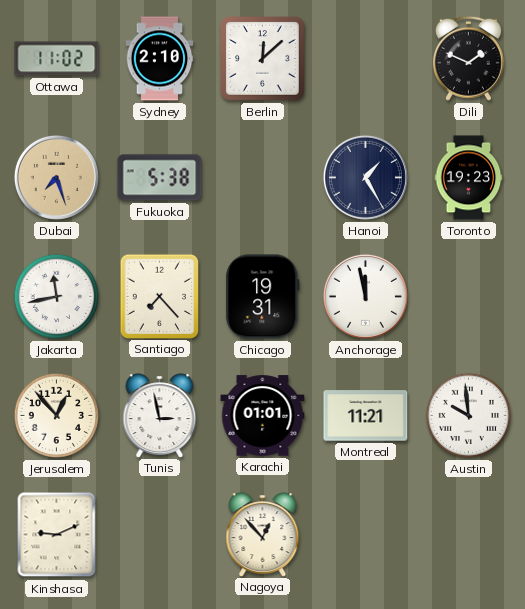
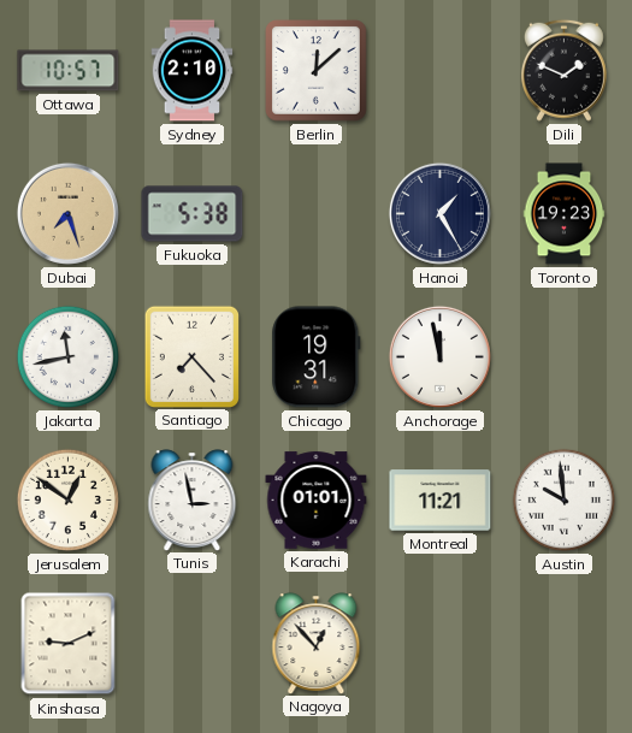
Ottawa: 11:02 -> 10:57
Jerusalem: 12:53 -> 12:51
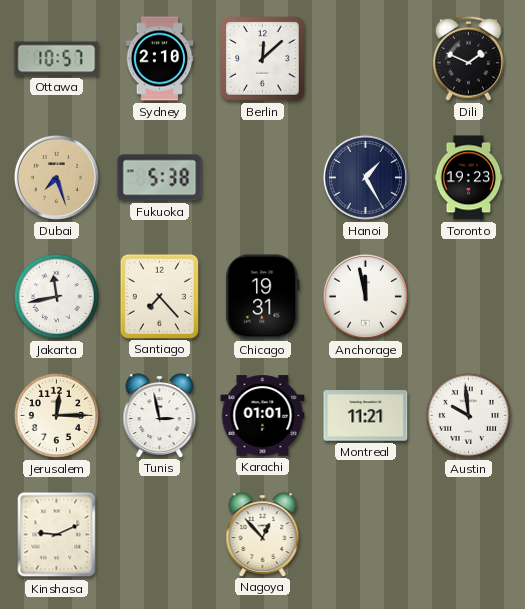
Jerusalem: 12:51 -> 12:15
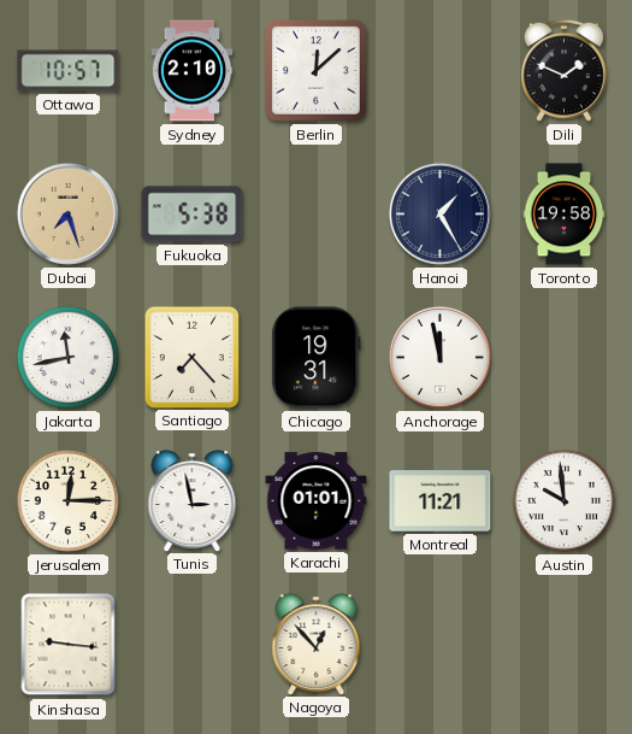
Toronto: 19:23 -> 19:58
Kinshasa: 9:11 -> 9:16
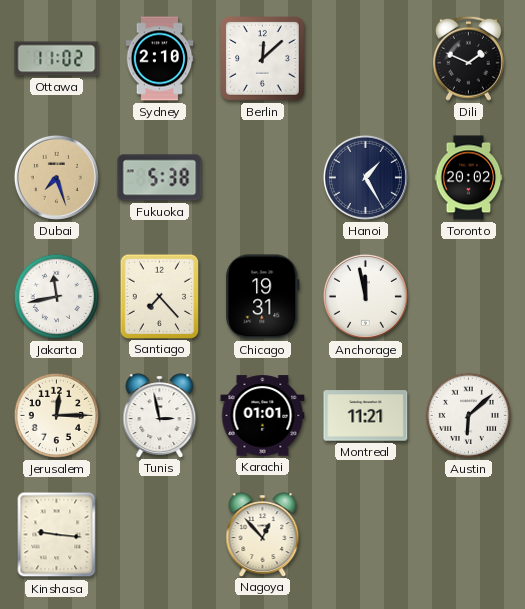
Ottawa: 10:57 -> 11:02
Toronto: 19:58 -> 20:02
Austin: 9:59 -> 6:08
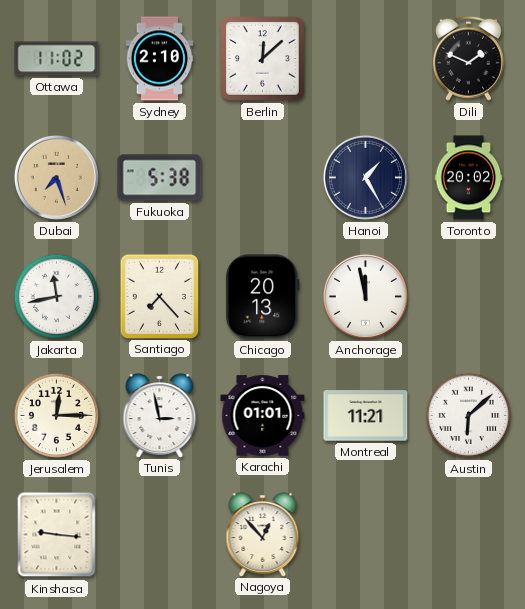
Chicago: 19:31 -> 20:13
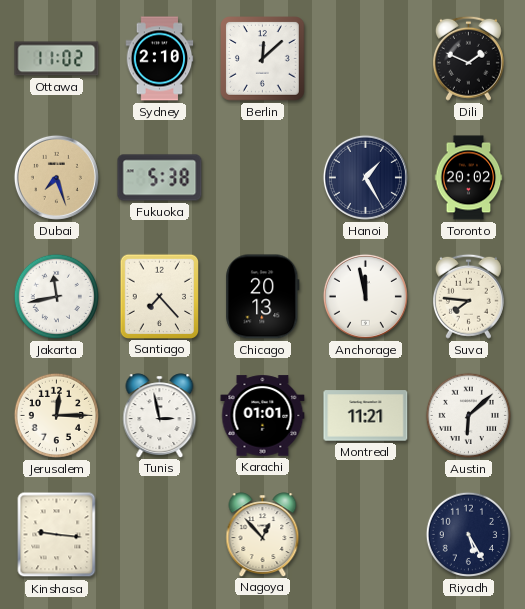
Suva: none -> 7:46
Riyadh: none -> 5:25
